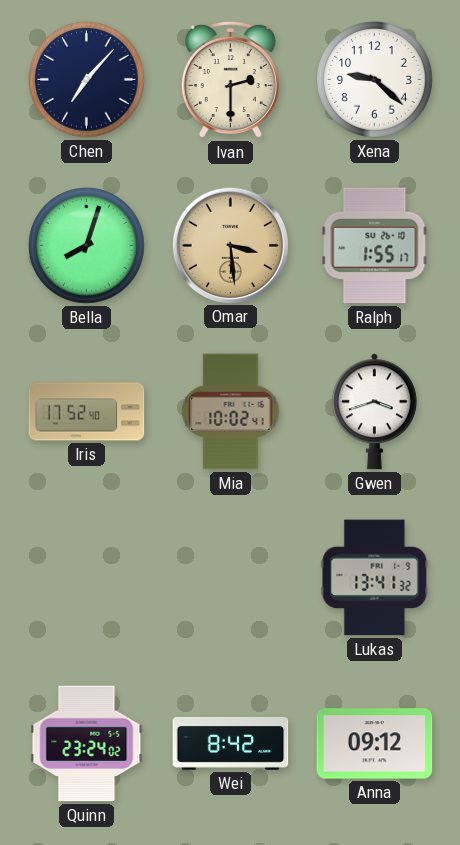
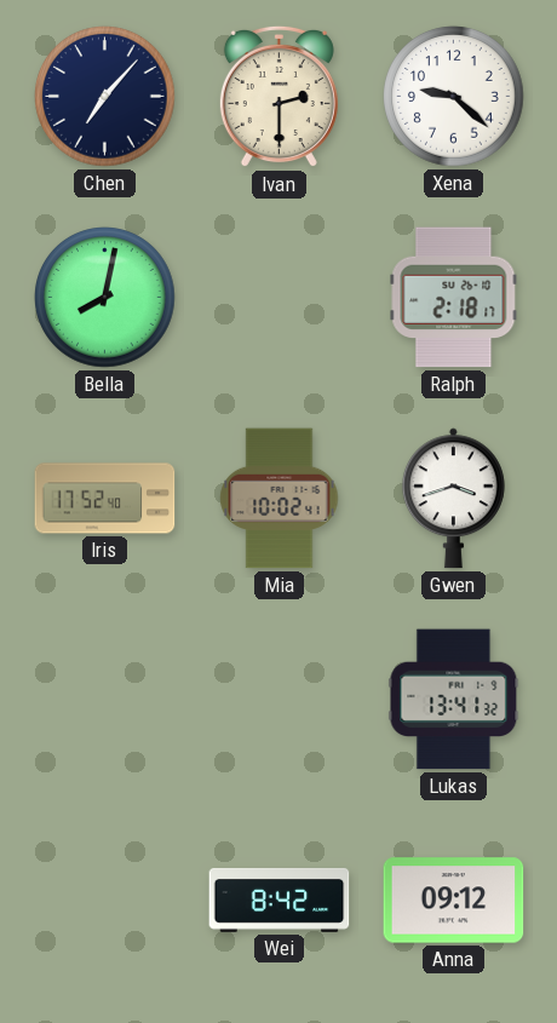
Bella: 8:03 -> 8:02
Omar: 3:29 -> none
Ralph: 1:55 -> 2:18
Quinn: 23:24 -> none
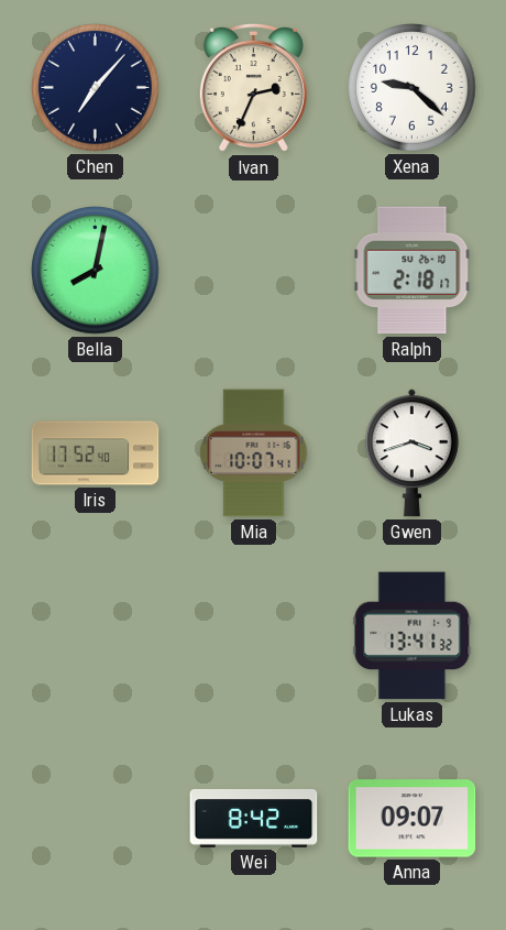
Ivan: 2:30 -> 2:34
Mia: 10:02 -> 10:07
Anna: 09:12 -> 09:07
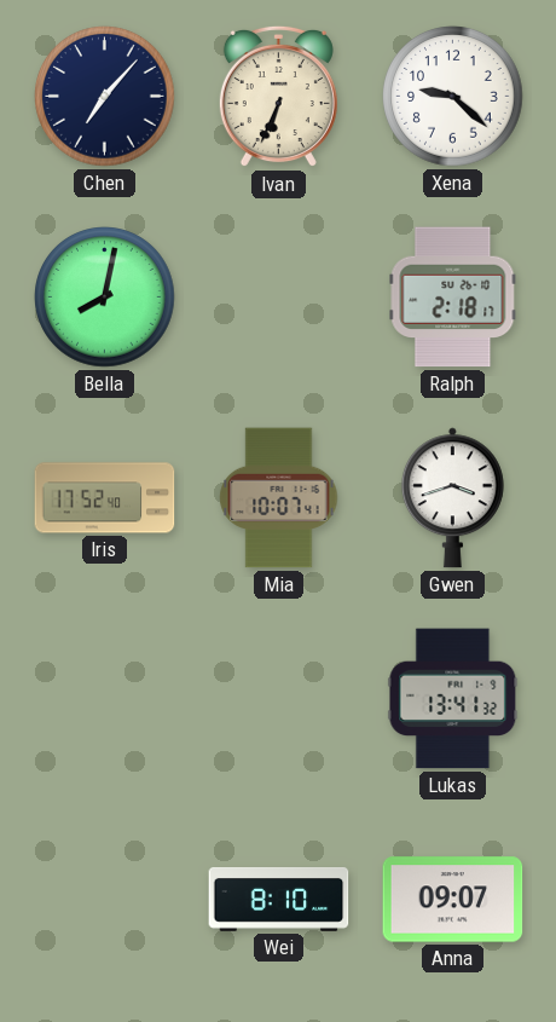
Ivan: 2:34 -> 6:34
Wei: 8:42 -> 8:10
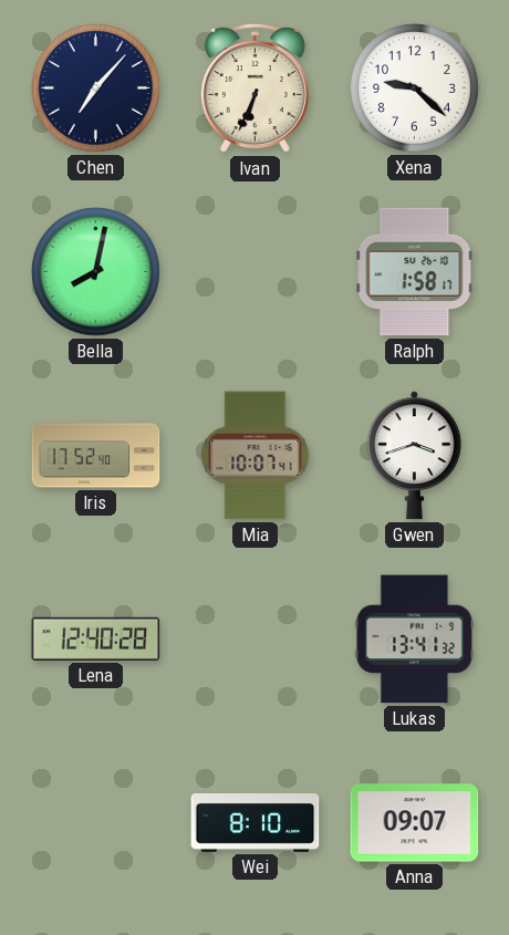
Ralph: 2:18 -> 1:58
Lena: none -> 12:40
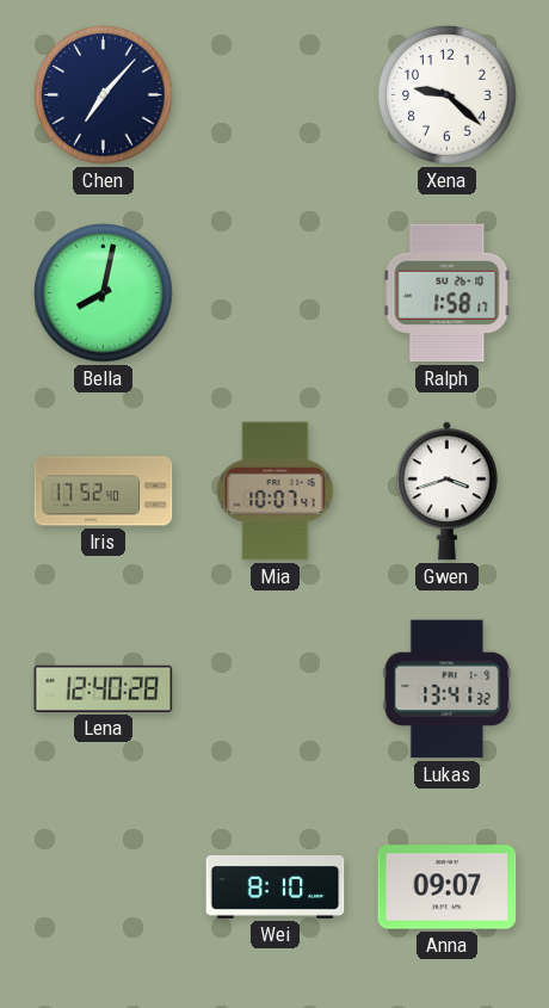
Ivan: 6:34 -> none
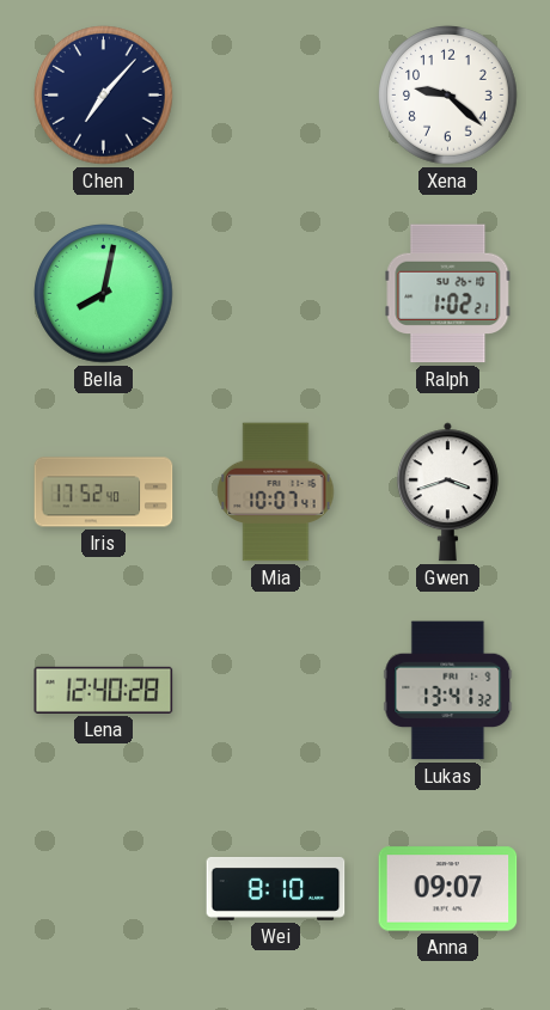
Ralph: 1:58 -> 1:02
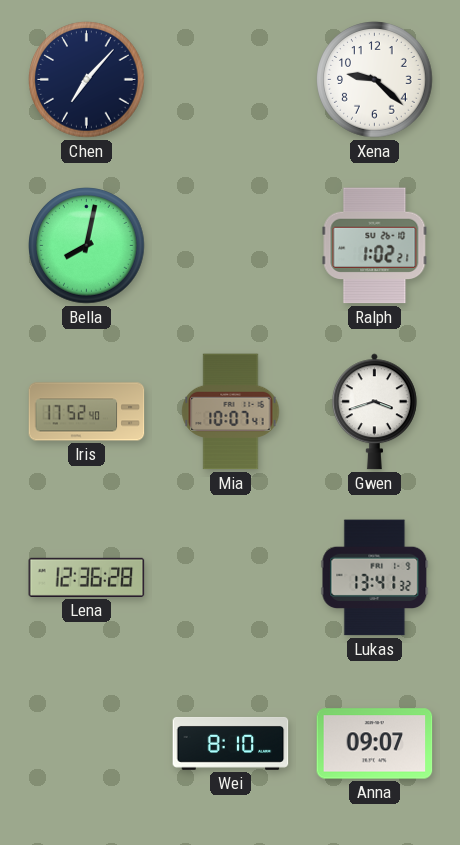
Lena: 12:40 -> 12:36
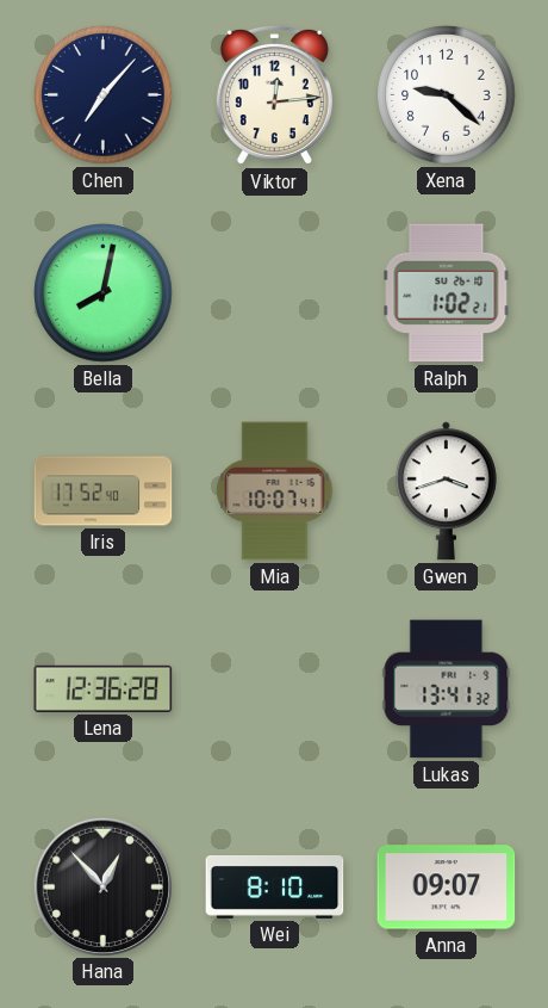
Viktor: none -> 12:14
Hana: none -> 12:53
